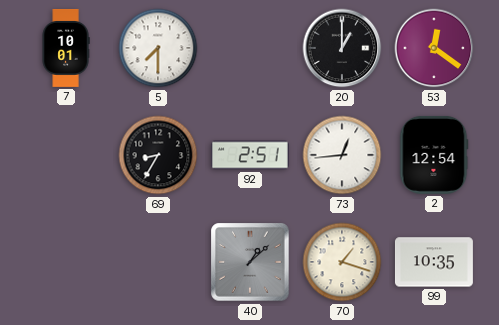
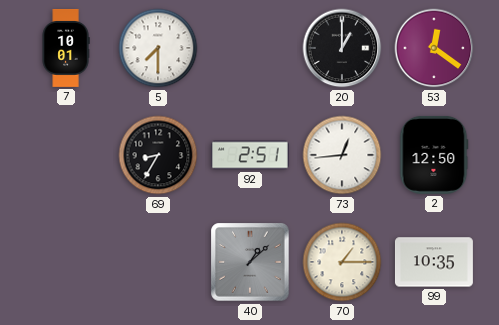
2: 12:54 -> 12:50
70: 1:18 -> 1:15
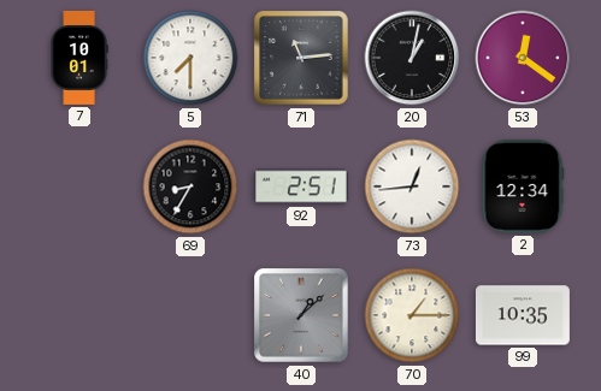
71: none -> 11:14
20: 1:00 -> 1:02
2: 12:50 -> 12:34
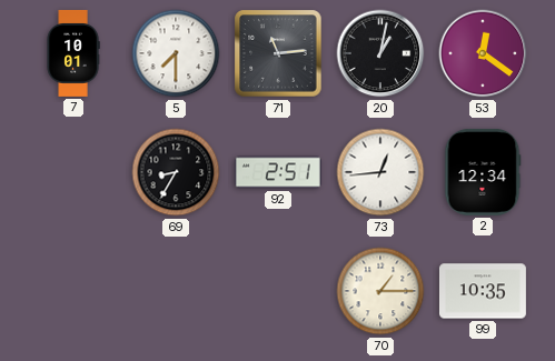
40: 1:08 -> none
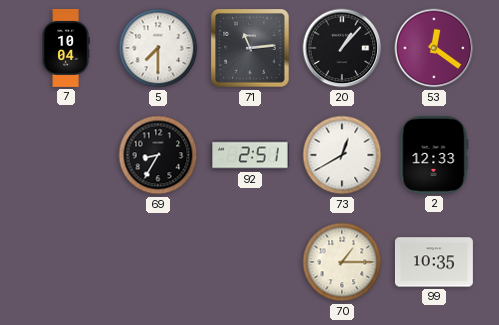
7: 10:01 -> 10:04
20: 1:02 -> 1:07
73: 12:44 -> 12:40
2: 12:34 -> 12:33
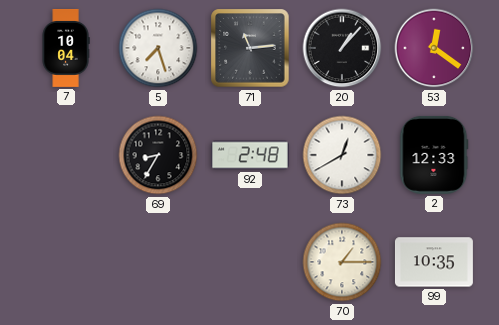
5: 7:30 -> 7:27
92: 2:51 -> 2:48
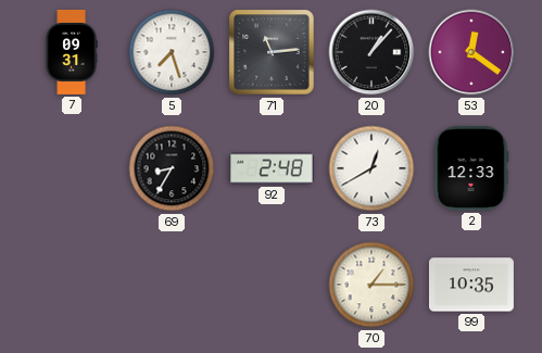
7: 10:04 -> 09:31
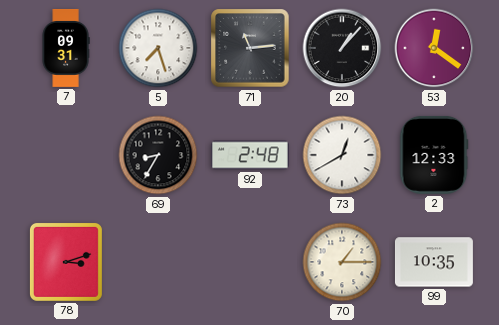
78: none -> 3:12
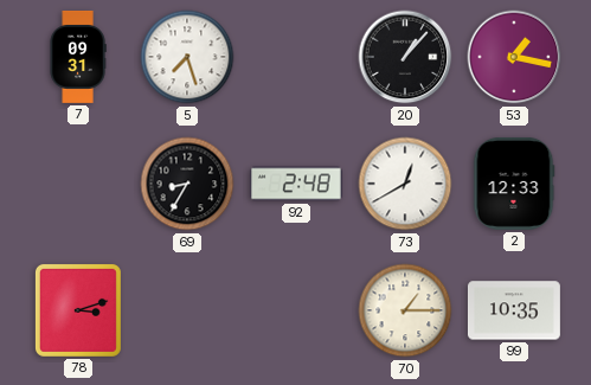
71: 11:14 -> none
53: 12:21 -> 1:17
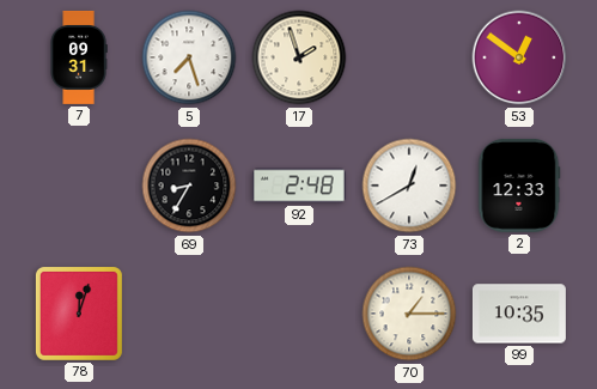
17: none -> 1:57
20: 1:07 -> none
53: 1:17 -> 12:51
78: 3:12 -> 12:03
